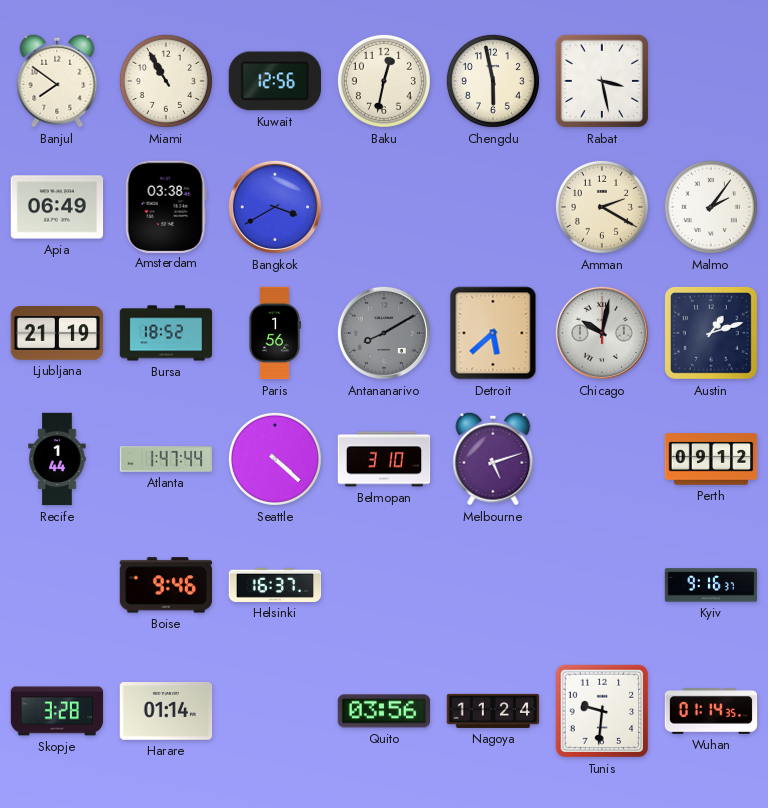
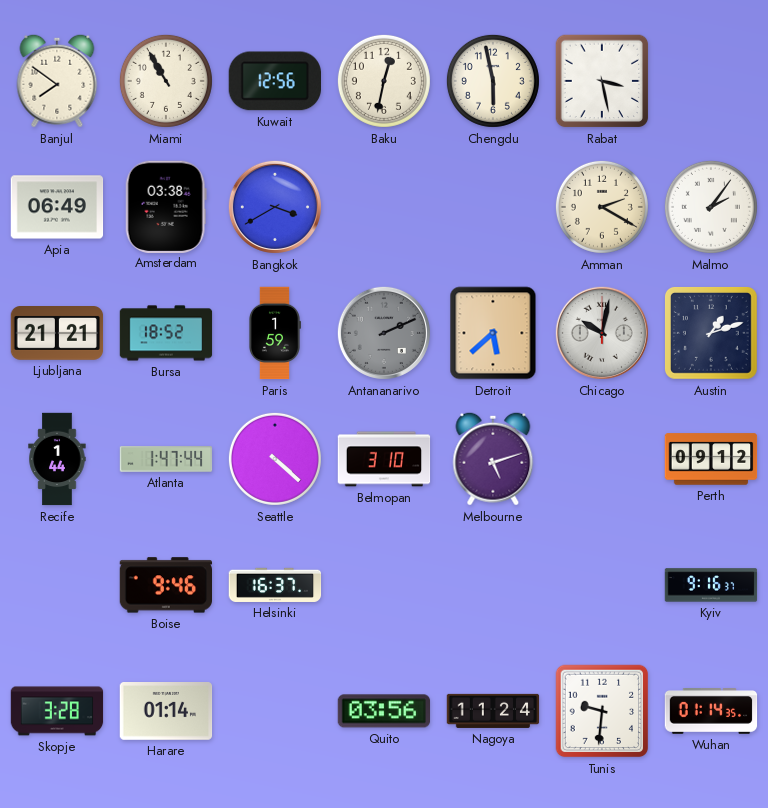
Ljubljana: 21:19 -> 21:21
Paris: 1:56 -> 1:59
Antananarivo: 8:10 -> 2:11
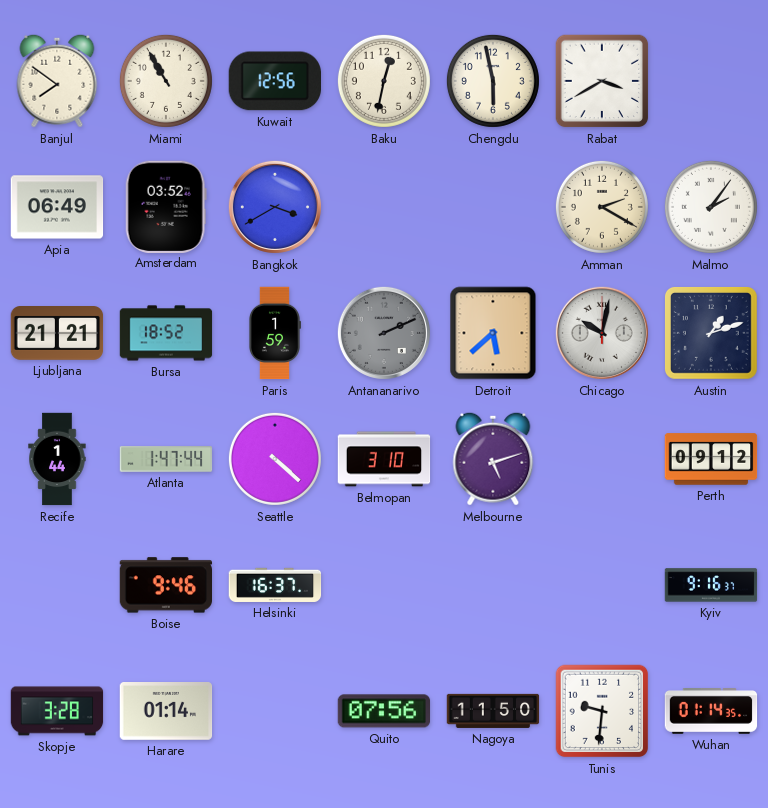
Rabat: 3:28 -> 3:40
Amsterdam: 03:38 -> 03:52
Quito: 03:56 -> 07:56
Nagoya: 11:24 -> 11:50
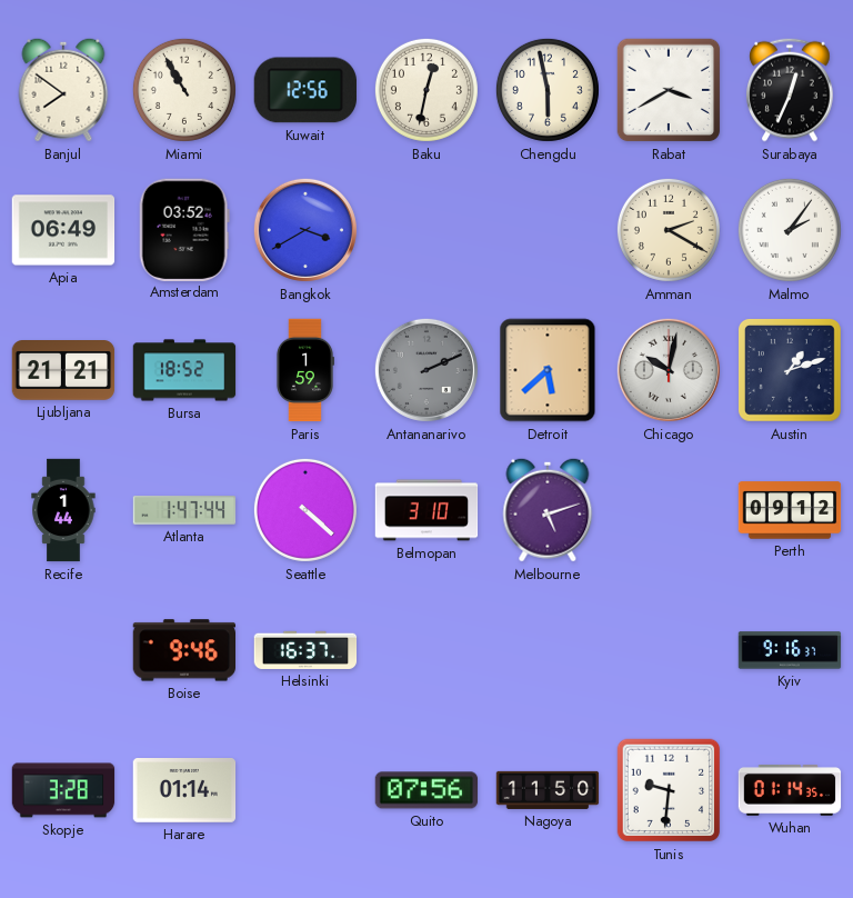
Surabaya: none -> 12:34
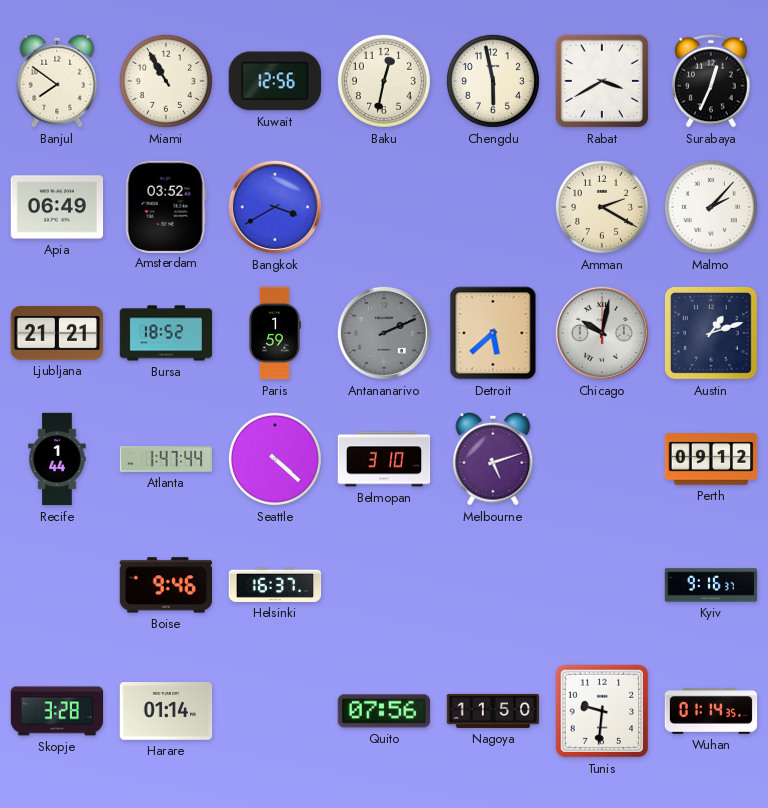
Malmo: 2:06 -> 2:07
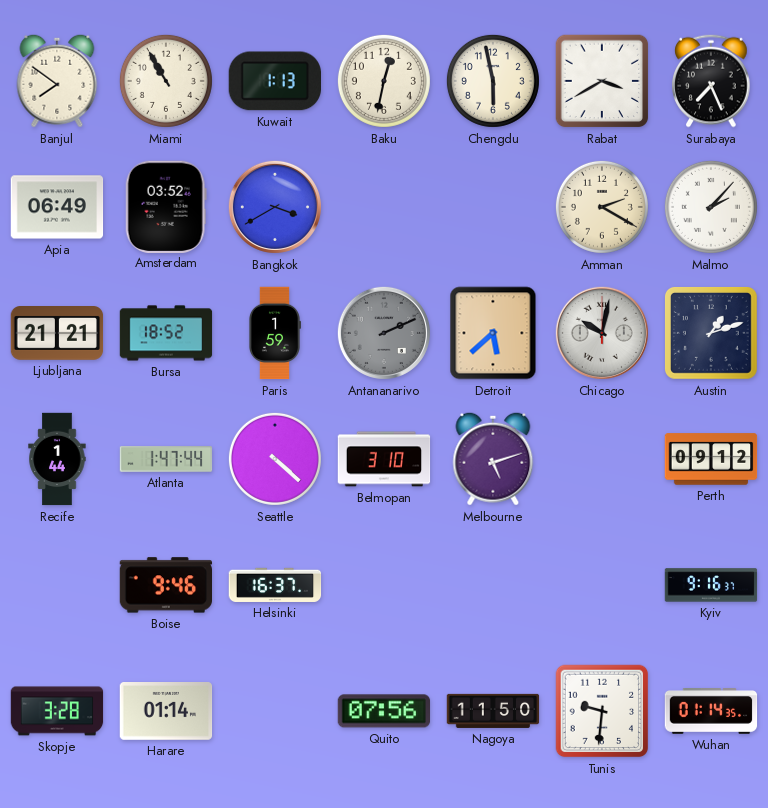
Kuwait: 12:56 -> 1:13
Surabaya: 12:34 -> 7:26
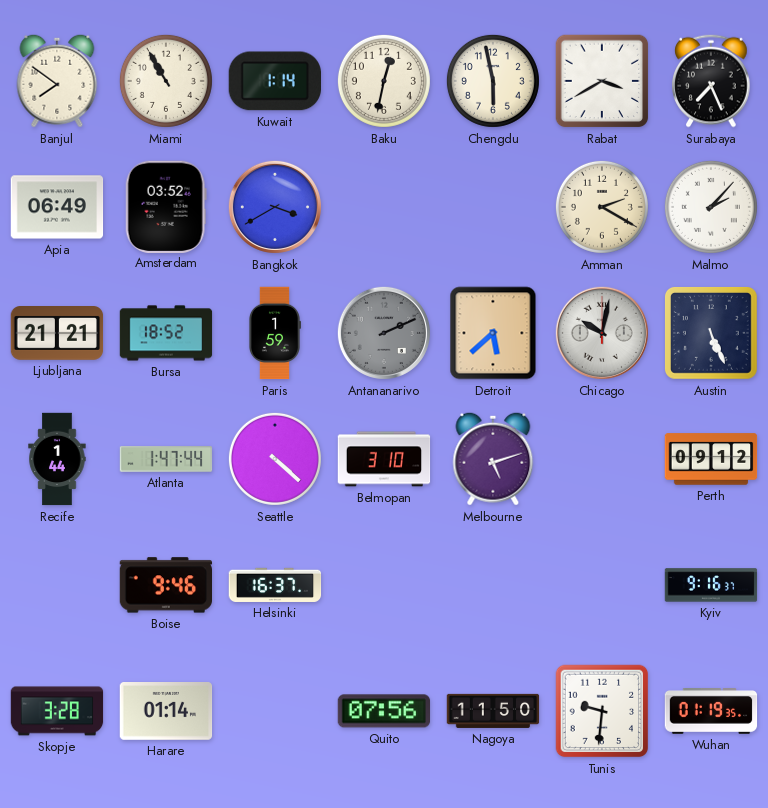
Kuwait: 1:13 -> 1:14
Austin: 1:12 -> 5:26
Wuhan: 01:14 -> 01:19
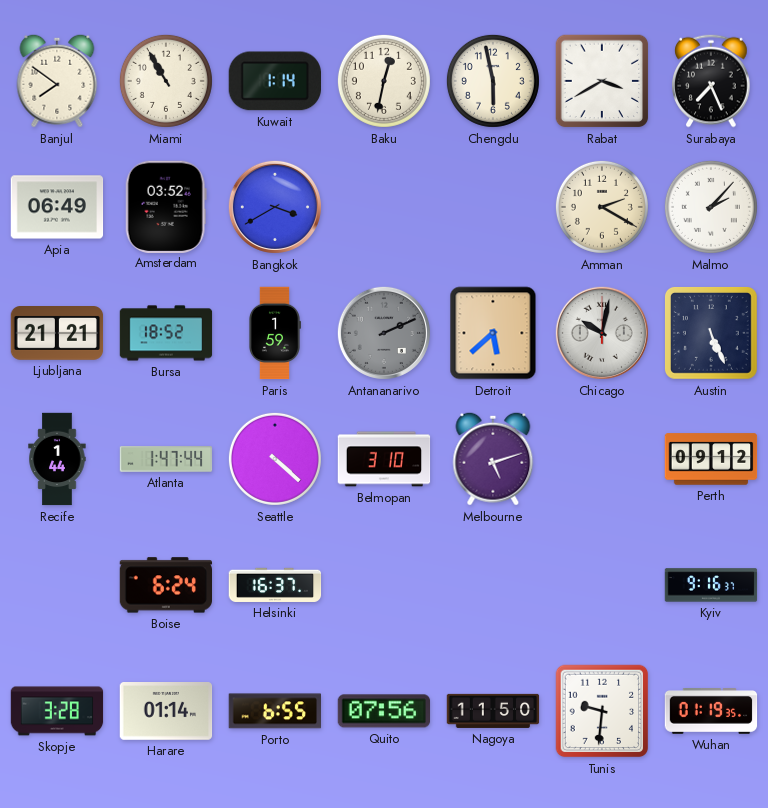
Boise: 9:46 -> 6:24
Porto: none -> 6:55
